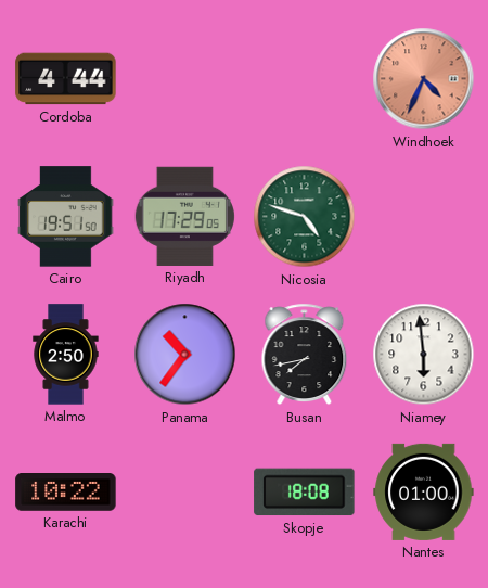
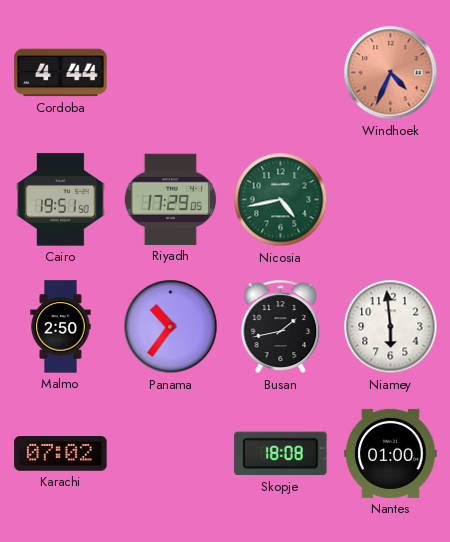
Nicosia: 4:48 -> 4:43
Busan: 7:43 -> 1:43
Karachi: 10:22 -> 07:02
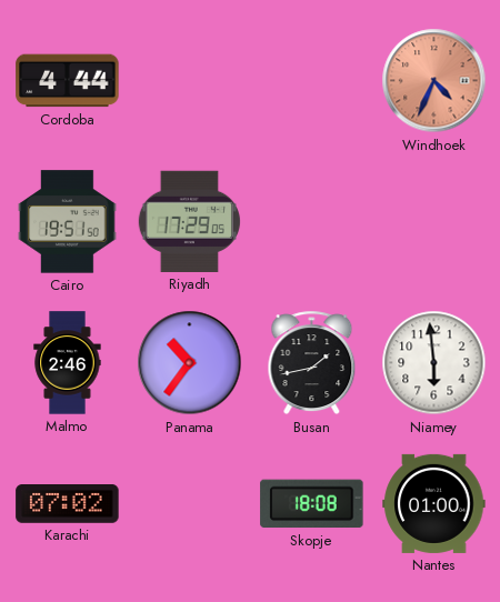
Nicosia: 4:43 -> none
Malmo: 2:50 -> 2:46
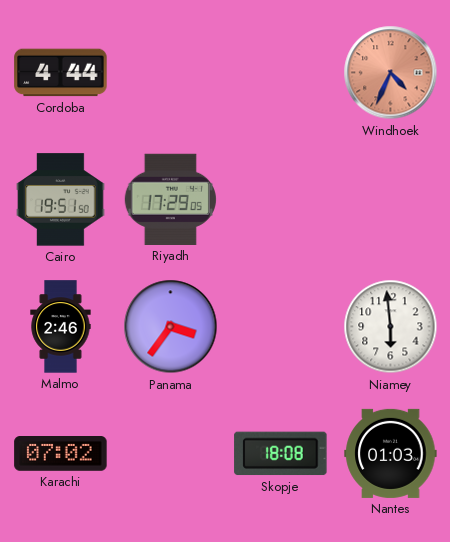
Panama: 10:36 -> 3:36
Busan: 1:43 -> none
Nantes: 01:00 -> 01:03
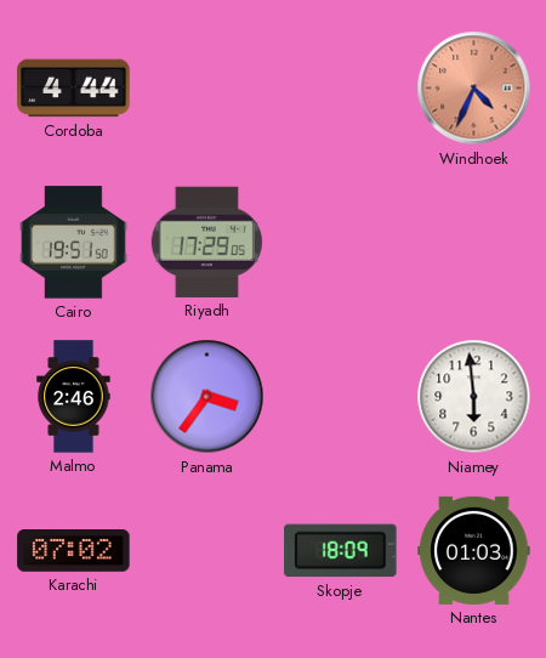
Skopje: 18:08 -> 18:09
